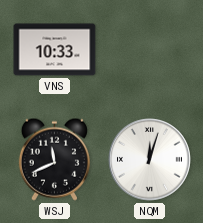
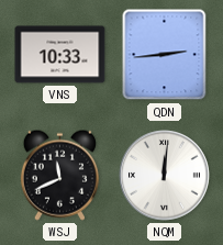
QDN: none -> 2:44
NQM: 12:03 -> 12:01
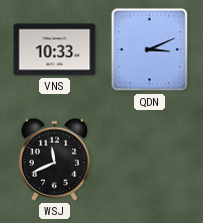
QDN: 2:44 -> 3:11
NQM: 12:01 -> none
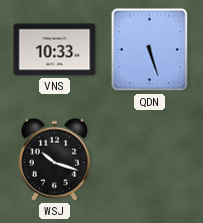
QDN: 3:11 -> 5:27
WSJ: 11:41 -> 10:18
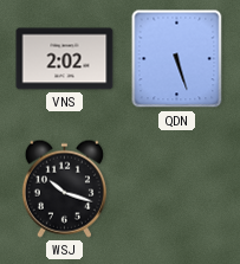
VNS: 10:33 -> 2:02
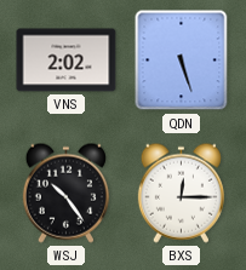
WSJ: 10:18 -> 10:24
BXS: none -> 12:15
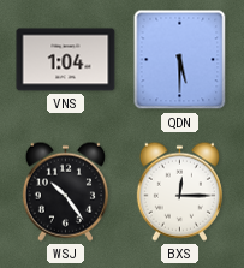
VNS: 2:02 -> 1:04
QDN: 5:27 -> 5:30
